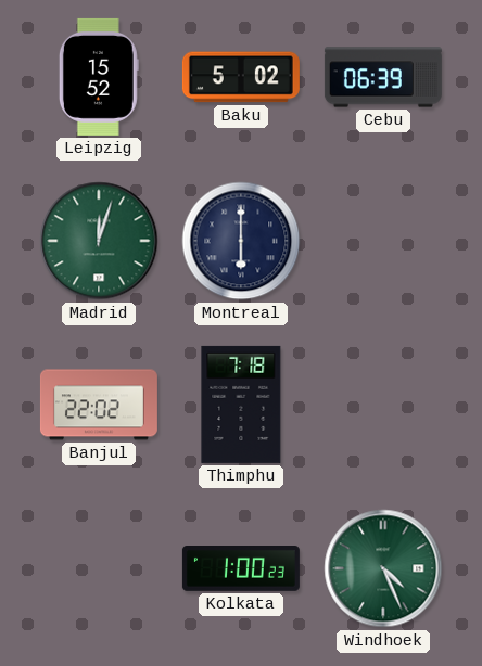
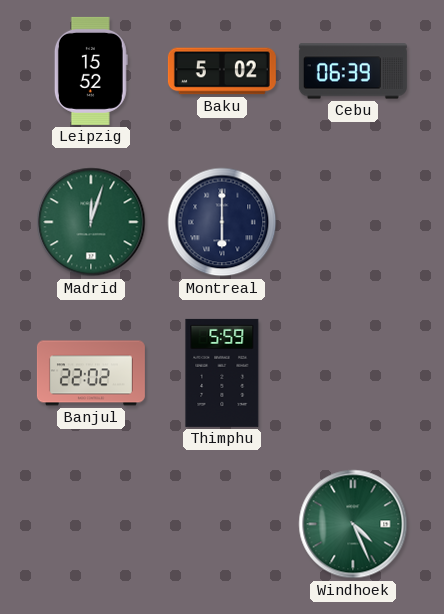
Thimphu: 7:18 -> 5:59
Kolkata: 1:00 -> none
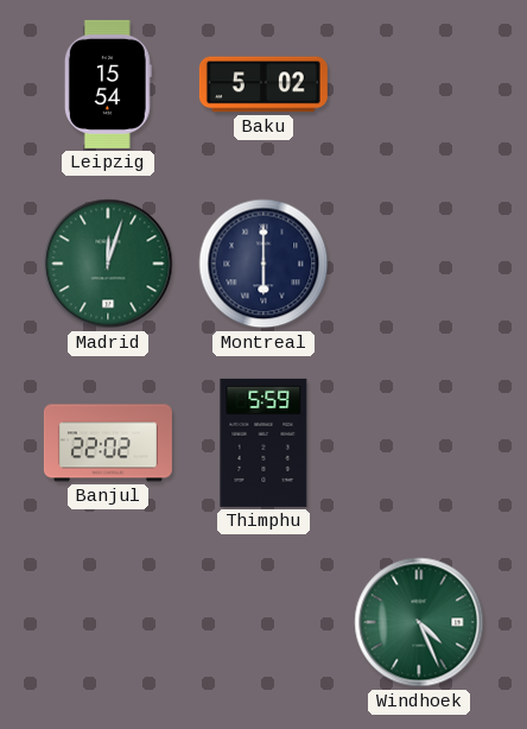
Leipzig: 15:52 -> 15:54
Cebu: 06:39 -> none
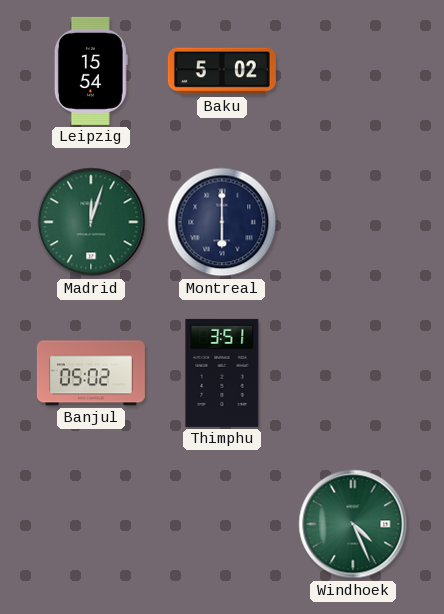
Banjul: 22:02 -> 05:02
Thimphu: 5:59 -> 3:51
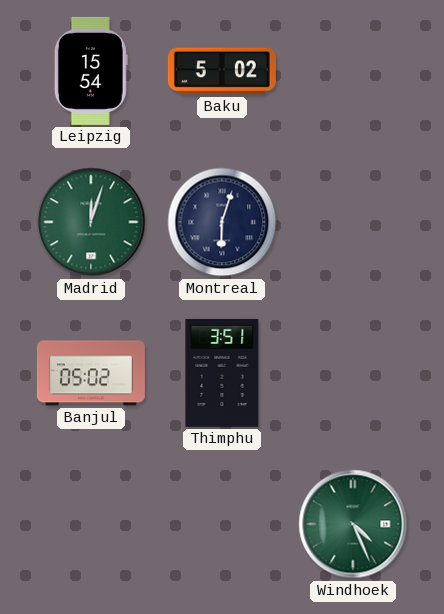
Montreal: 6:00 -> 6:03
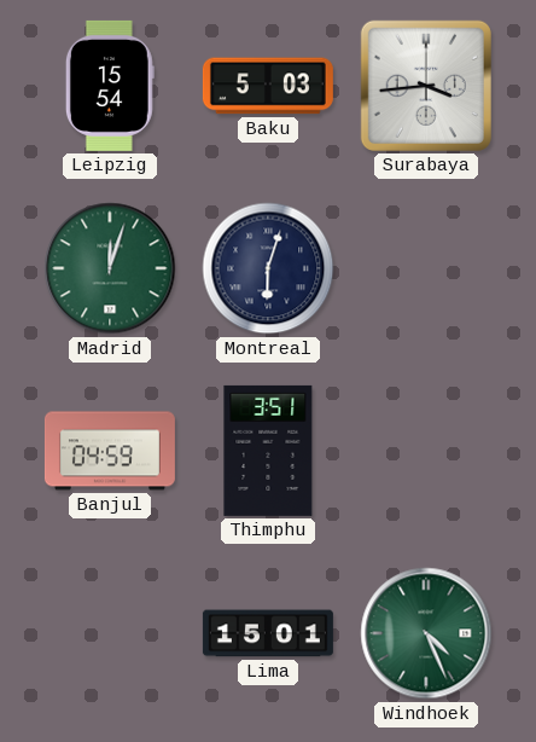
Baku: 5:02 -> 5:03
Surabaya: none -> 3:44
Banjul: 05:02 -> 04:59
Lima: none -> 15:01
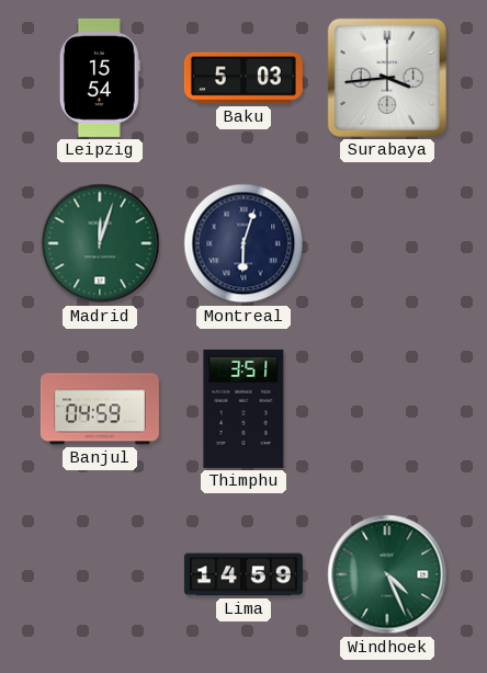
Lima: 15:01 -> 14:59
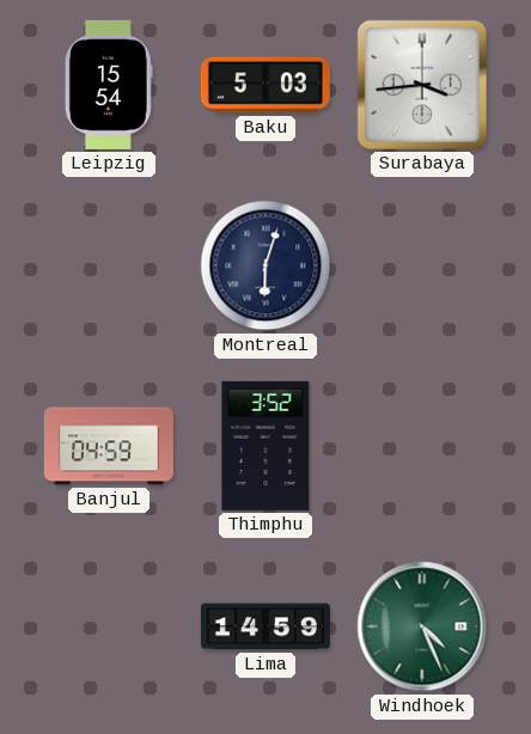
Madrid: 12:03 -> none
Thimphu: 3:51 -> 3:52
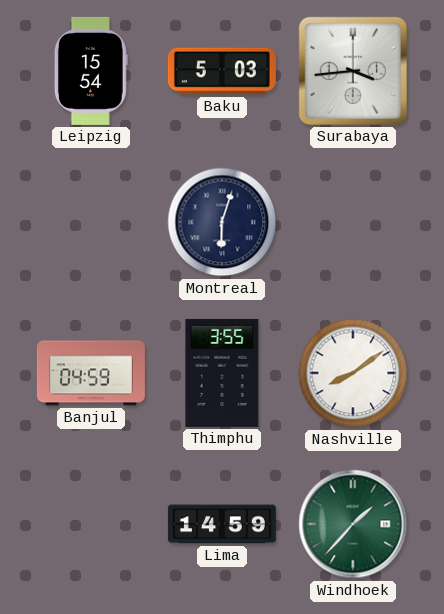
Thimphu: 3:52 -> 3:55
Nashville: none -> 8:09
Windhoek: 4:26 -> 1:37
